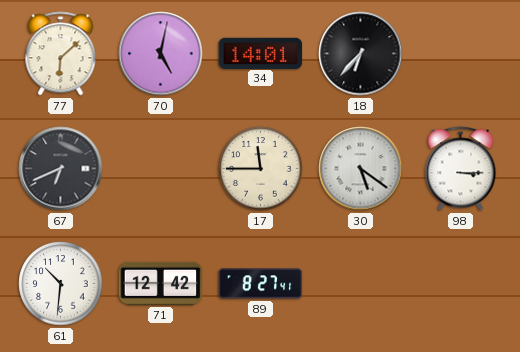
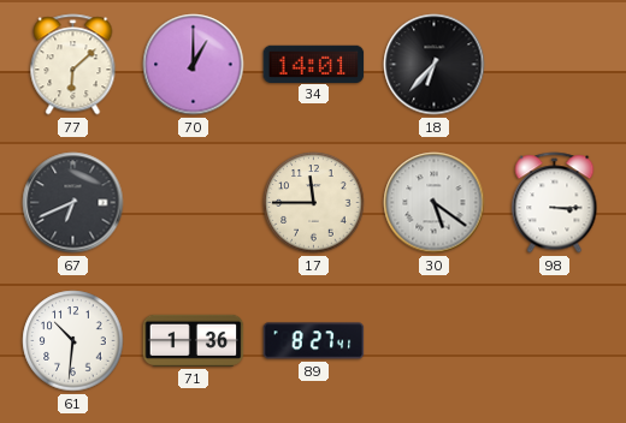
70: 5:02 -> 1:00
71: 12:42 -> 1:36
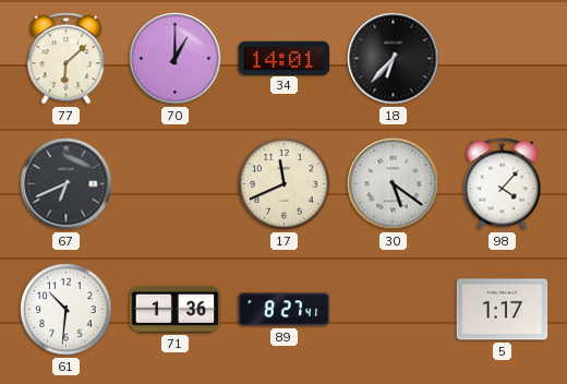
17: 11:45 -> 11:41
98: 3:15 -> 4:07
5: none -> 1:17
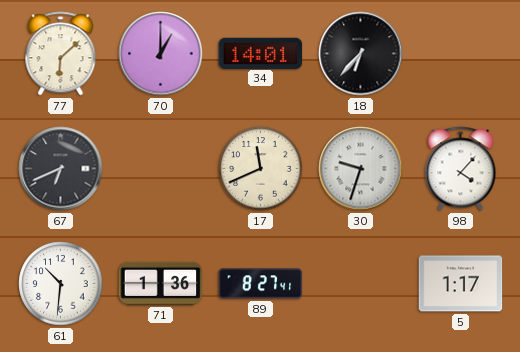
30: 5:21 -> 9:33
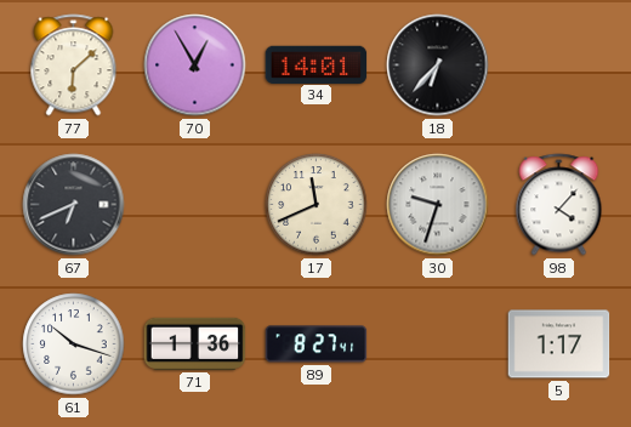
70: 1:00 -> 12:55
61: 10:31 -> 10:18
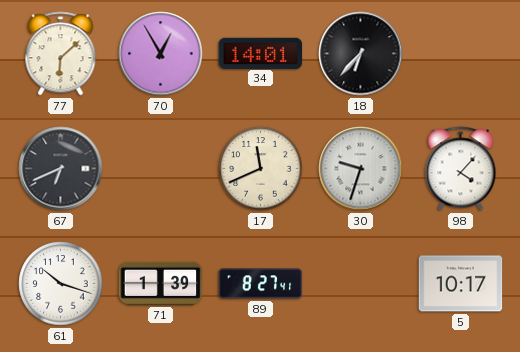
71: 1:36 -> 1:39
5: 1:17 -> 10:17
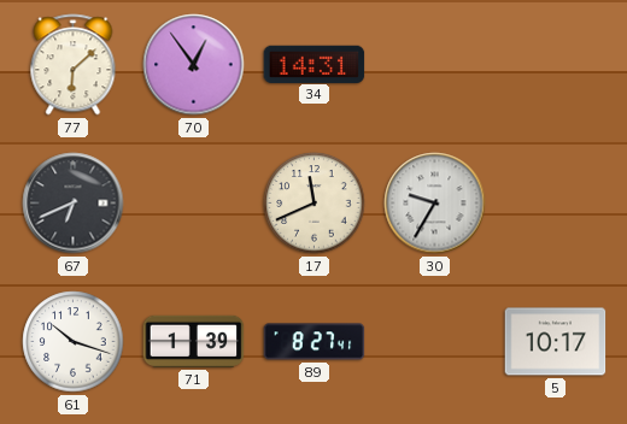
70: 12:55 -> 12:54
34: 14:01 -> 14:31
18: 6:37 -> none
30: 9:33 -> 9:35
98: 4:07 -> none
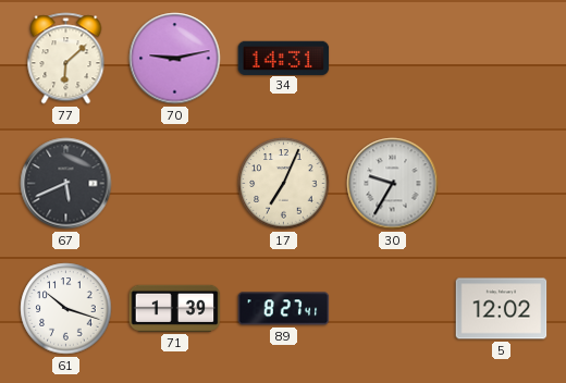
70: 12:54 -> 9:13
67: 6:41 -> 5:41
17: 11:41 -> 7:04
5: 10:17 -> 12:02
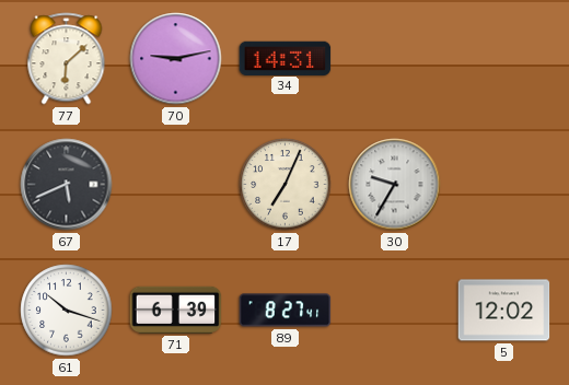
71: 1:39 -> 6:39
